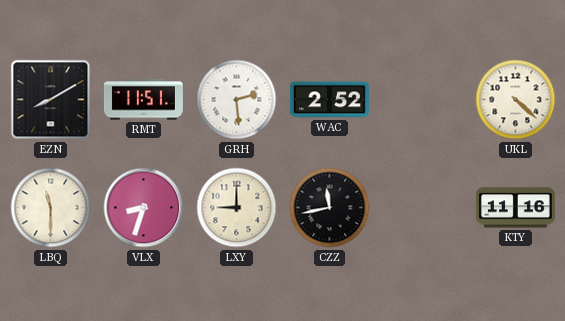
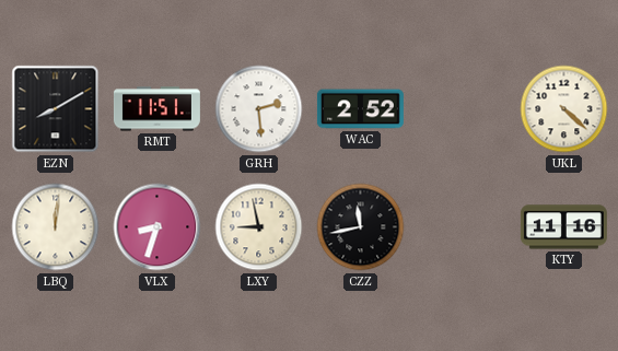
LBQ: 11:30 -> 12:01
LXY: 9:00 -> 8:58
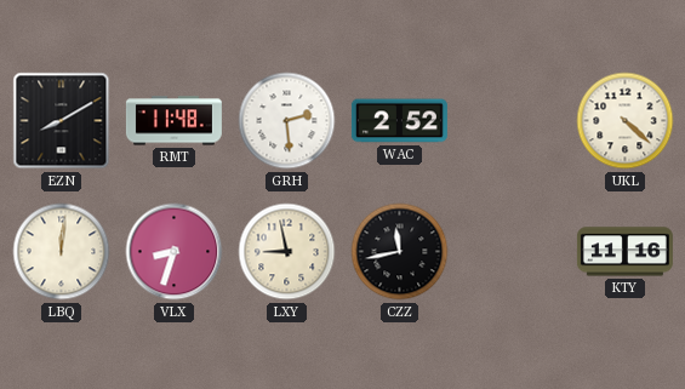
RMT: 11:51 -> 11:48
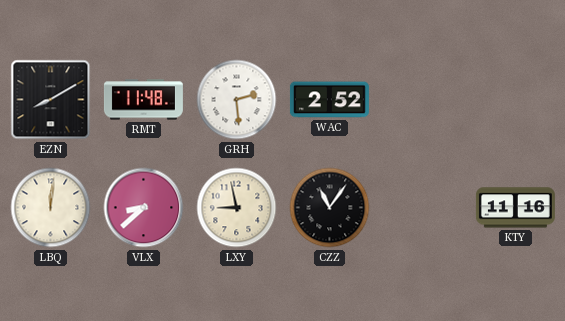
UKL: 4:22 -> none
VLX: 8:33 -> 8:38
CZZ: 11:43 -> 11:06
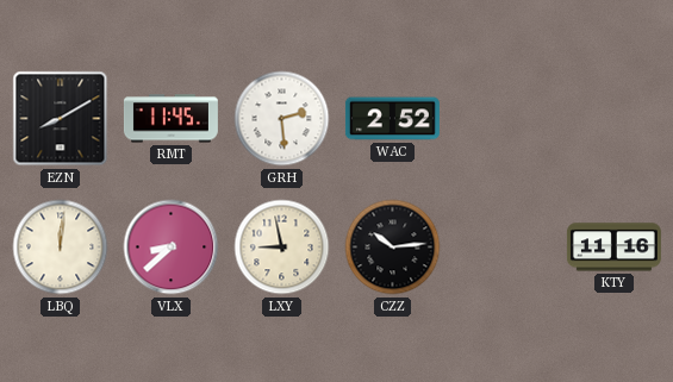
RMT: 11:48 -> 11:45
CZZ: 11:06 -> 10:14
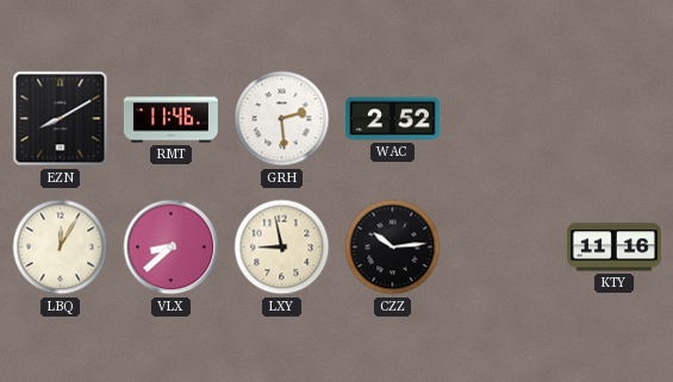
RMT: 11:45 -> 11:46
LBQ: 12:01 -> 12:05
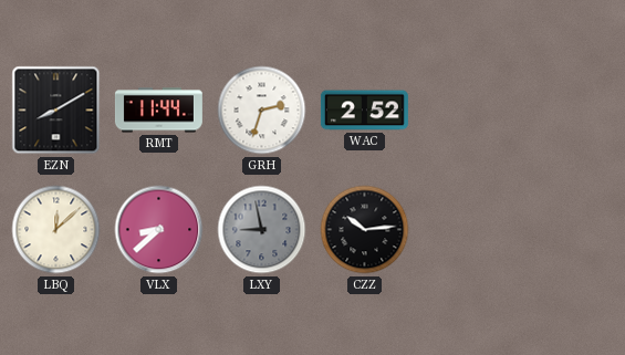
RMT: 11:46 -> 11:44
GRH: 2:29 -> 2:33
LBQ: 12:05 -> 12:08
LXY dial: cream -> grey
KTY: 11:16 -> none
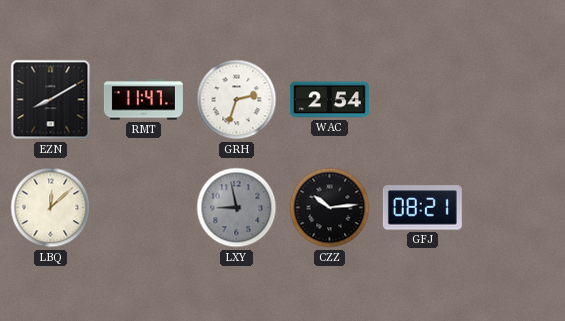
RMT: 11:44 -> 11:47
WAC: 2:52 -> 2:54
VLX: 8:38 -> none
GFJ: none -> 08:21
